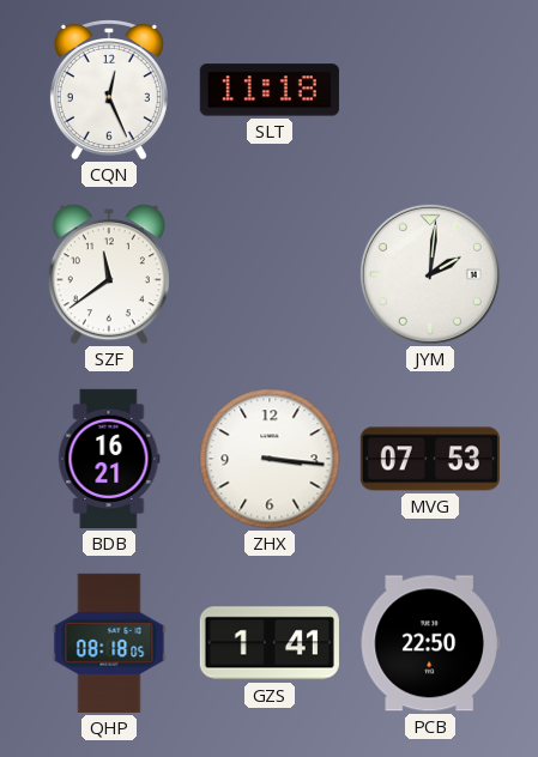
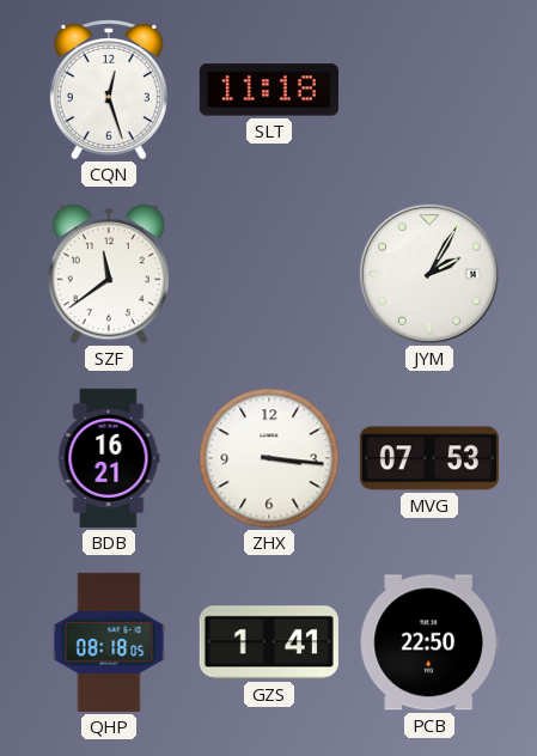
CQN: 12:26 -> 12:27
JYM: 2:01 -> 2:05
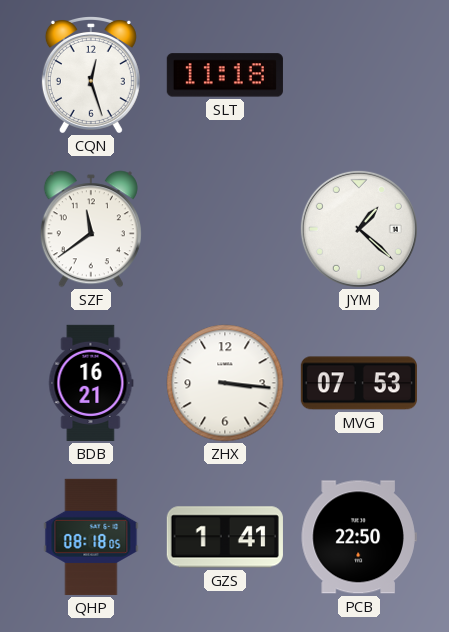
JYM: 2:05 -> 1:22
